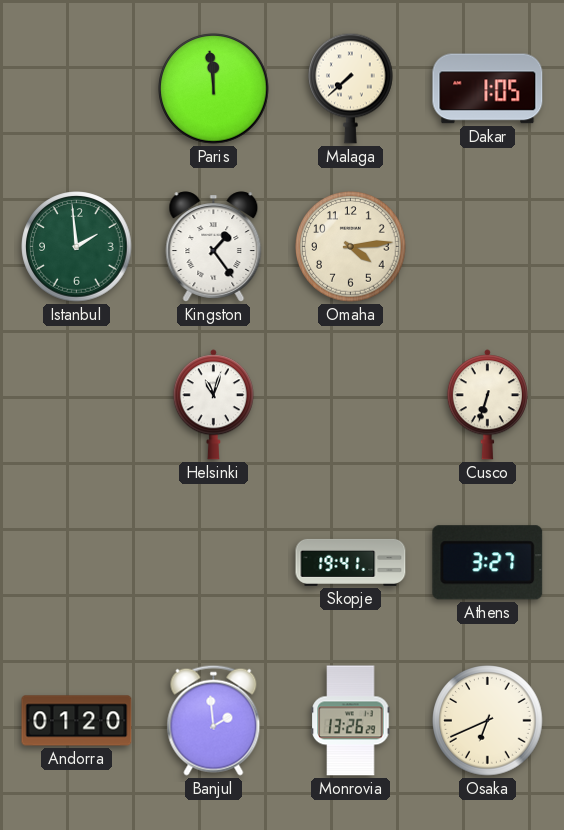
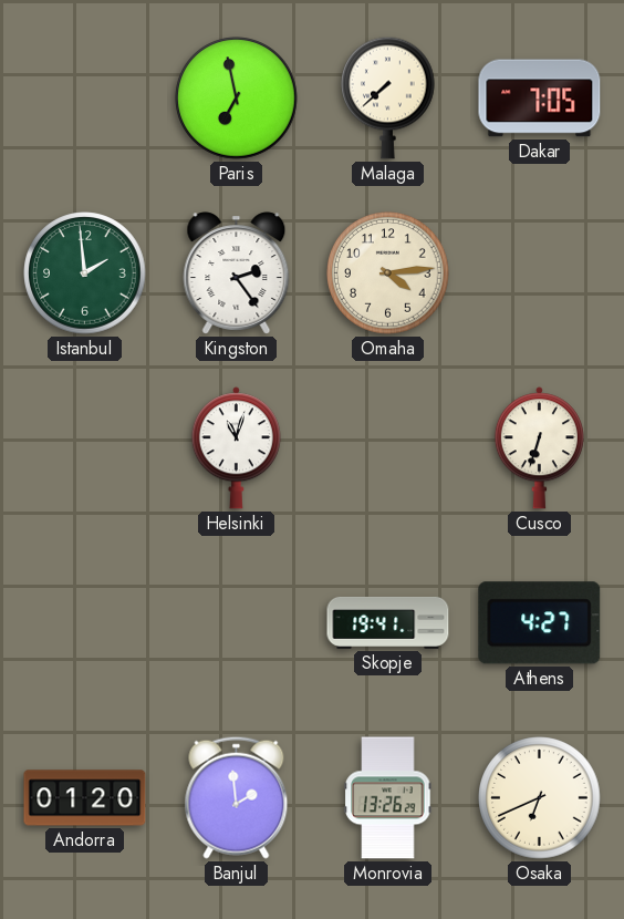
Paris: 11:59 -> 6:58
Dakar: 1:05 -> 7:05
Kingston: 1:24 -> 2:24
Athens: 3:27 -> 4:27
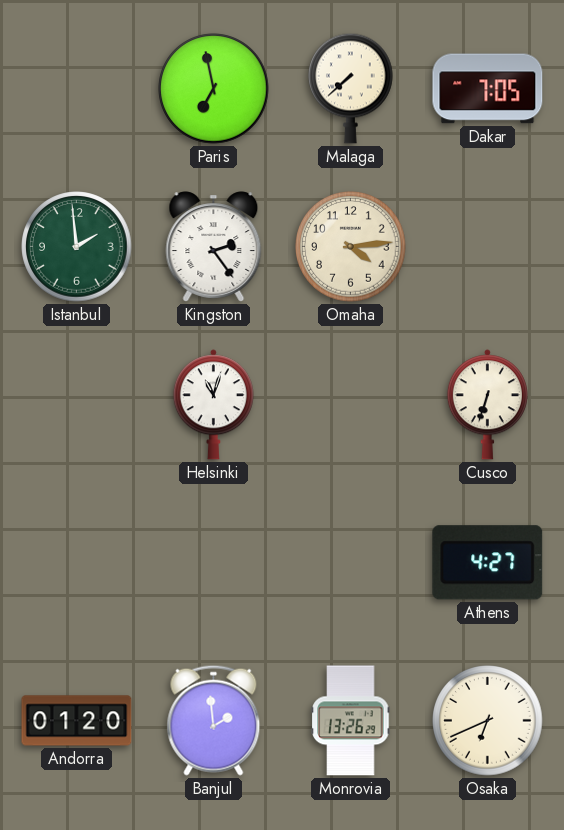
Skopje: 19:41 -> none
